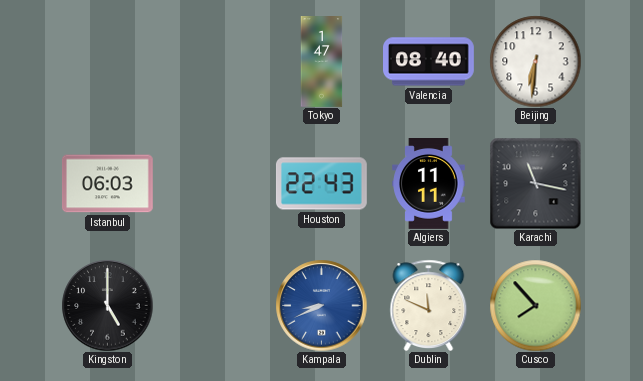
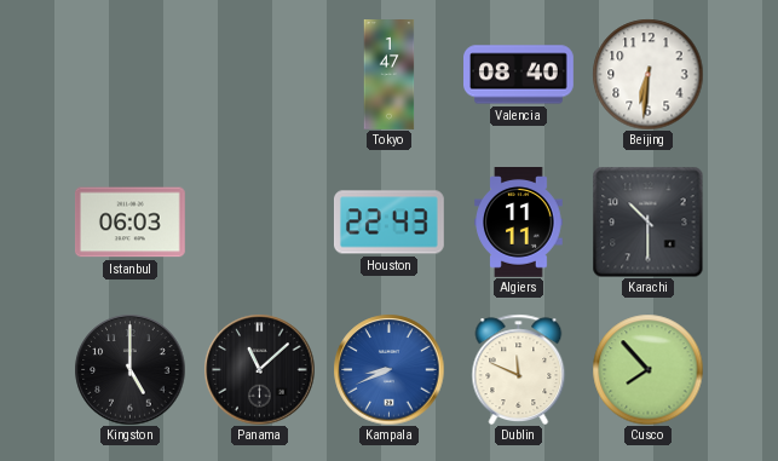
Karachi: 11:17 -> 10:30
Panama: none -> 11:08
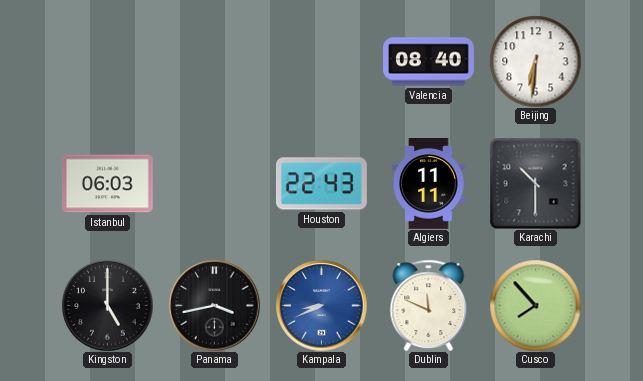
Tokyo: 1:47 -> none
Panama: 11:08 -> 3:43
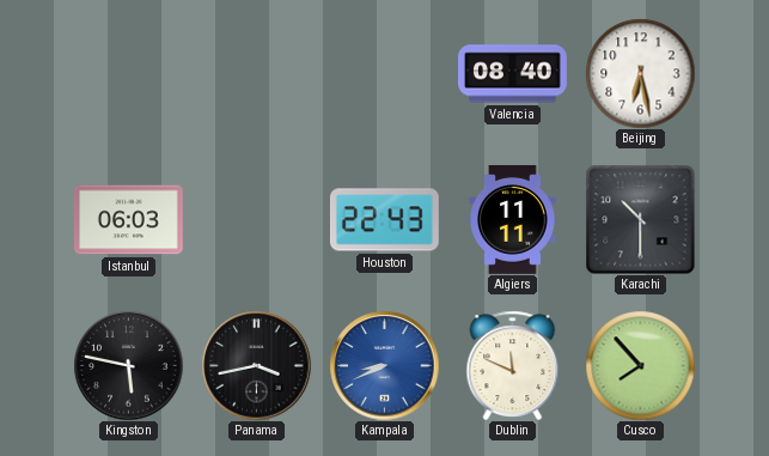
Beijing: 6:31 -> 6:28
Kingston: 5:00 -> 5:47
